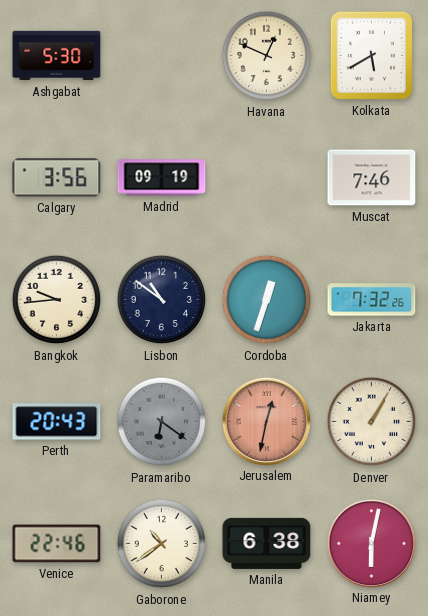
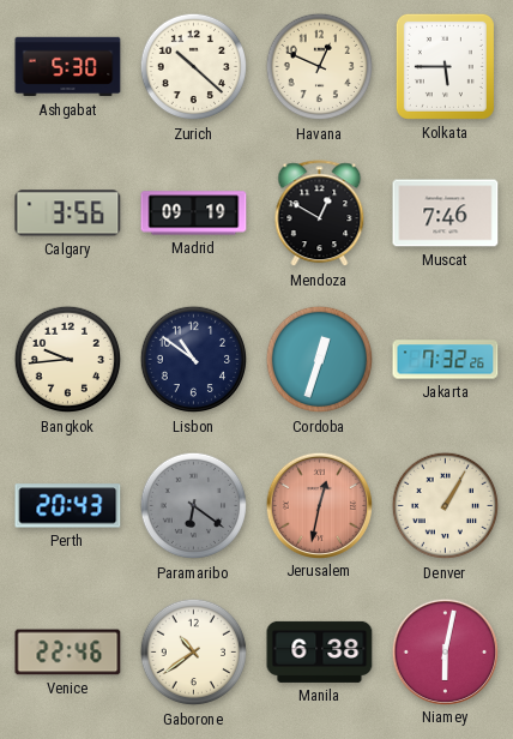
Zurich: none -> 10:22
Kolkata: 5:40 -> 5:45
Mendoza: none -> 12:50
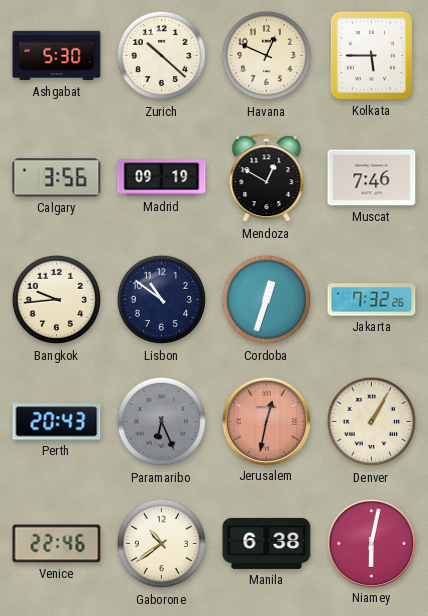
Paramaribo: 6:21 -> 6:26
